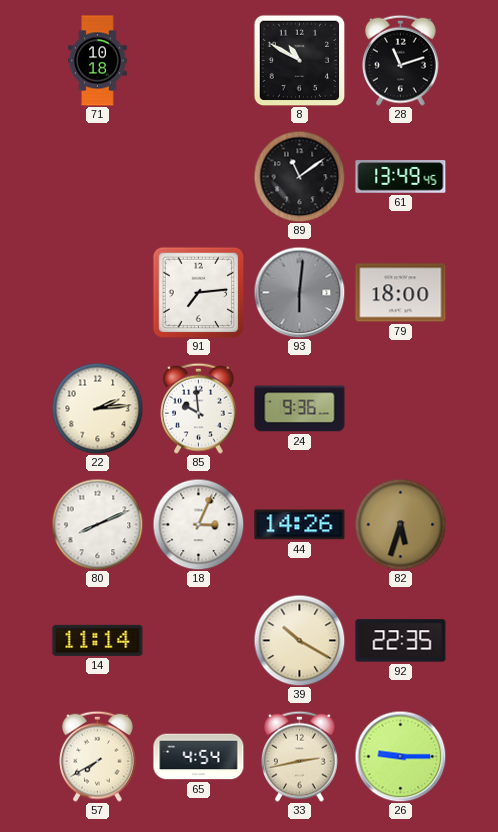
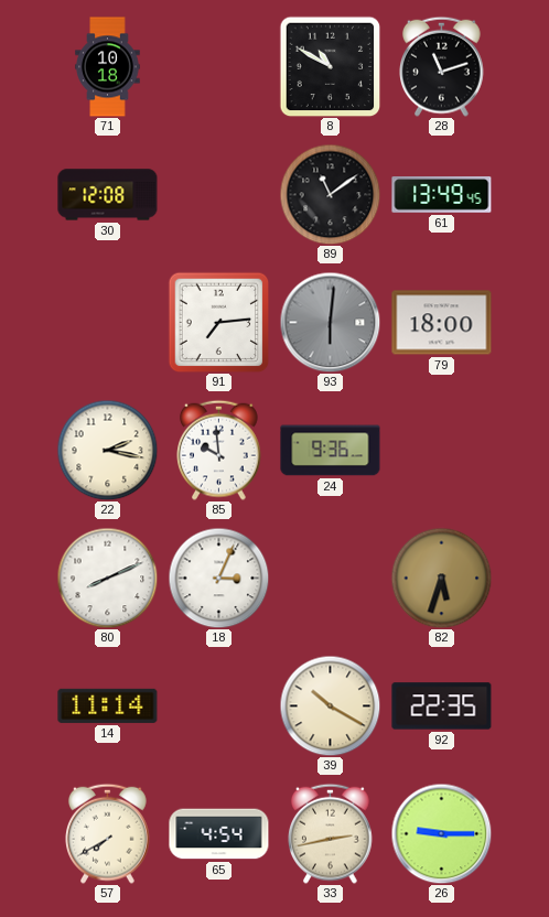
30: none -> 12:08
22: 2:14 -> 2:17
44: 14:26 -> none
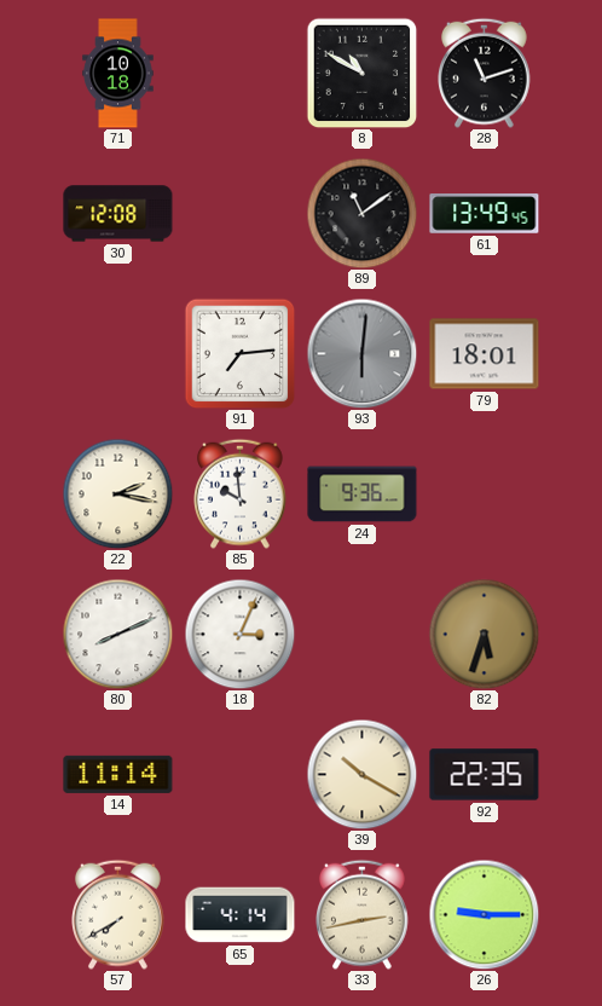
79: 18:00 -> 18:01
65: 4:54 -> 4:14
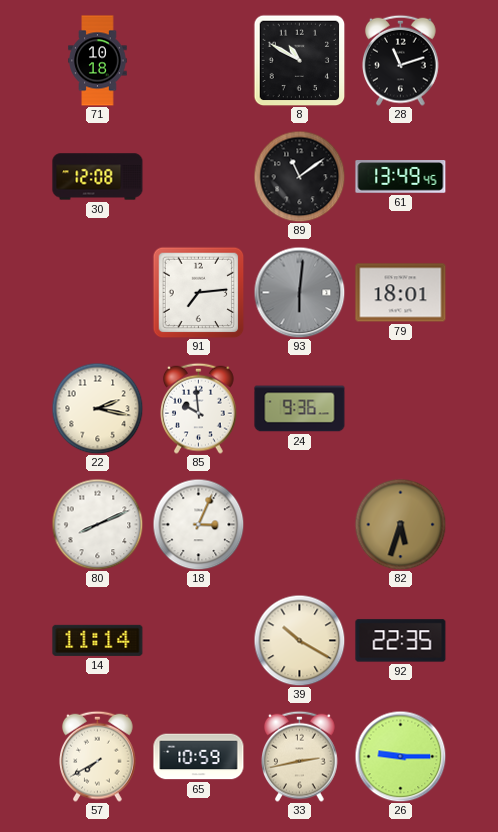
65: 4:14 -> 10:59
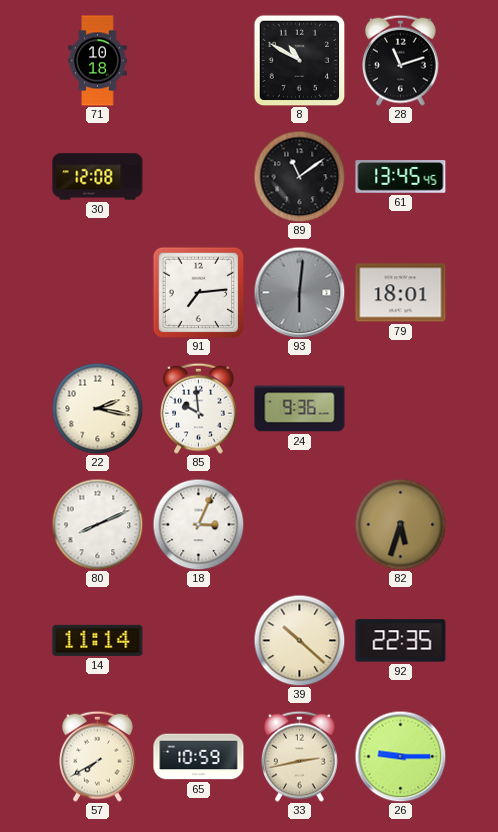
61: 13:49 -> 13:45
39: 10:20 -> 10:22
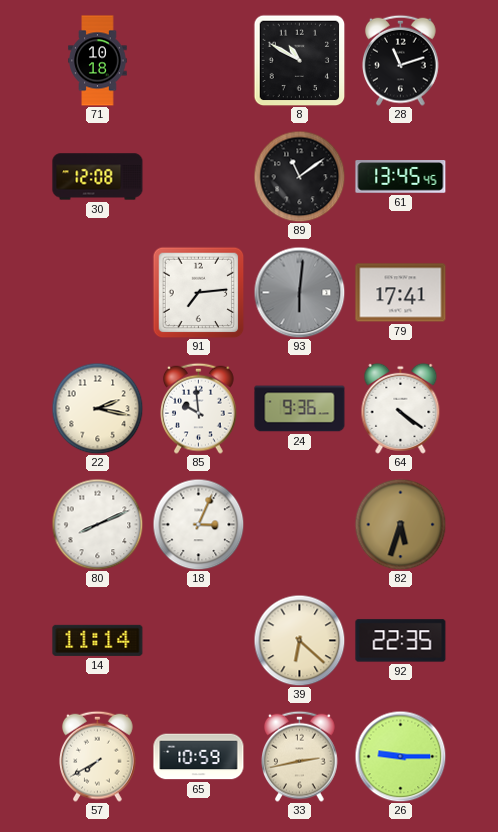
79: 18:01 -> 17:41
64: none -> 4:21
39: 10:22 -> 6:22
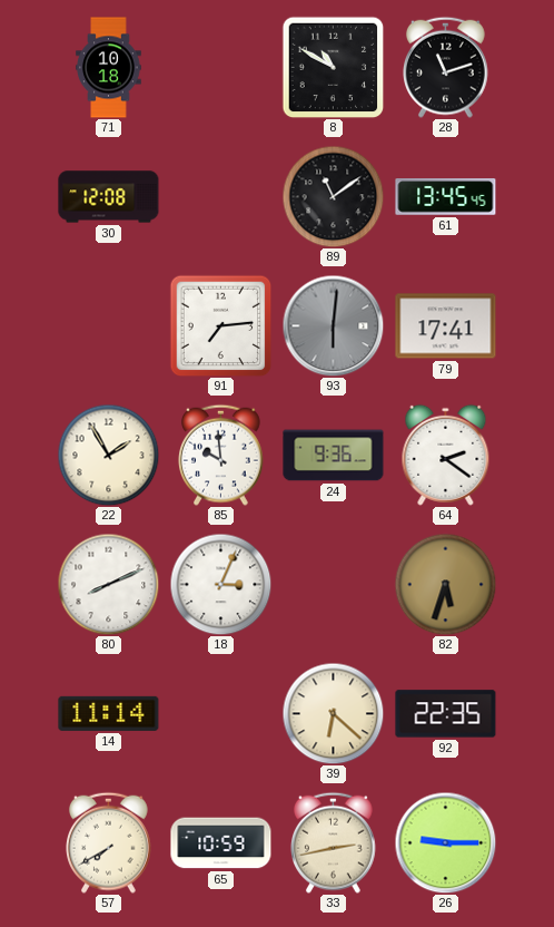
22: 2:17 -> 1:55
64: 4:21 -> 2:21
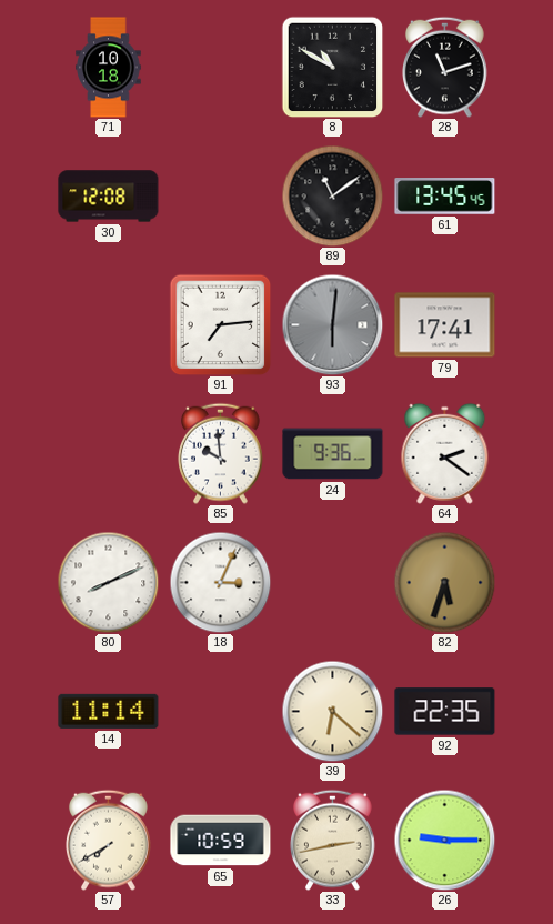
22: 1:55 -> none
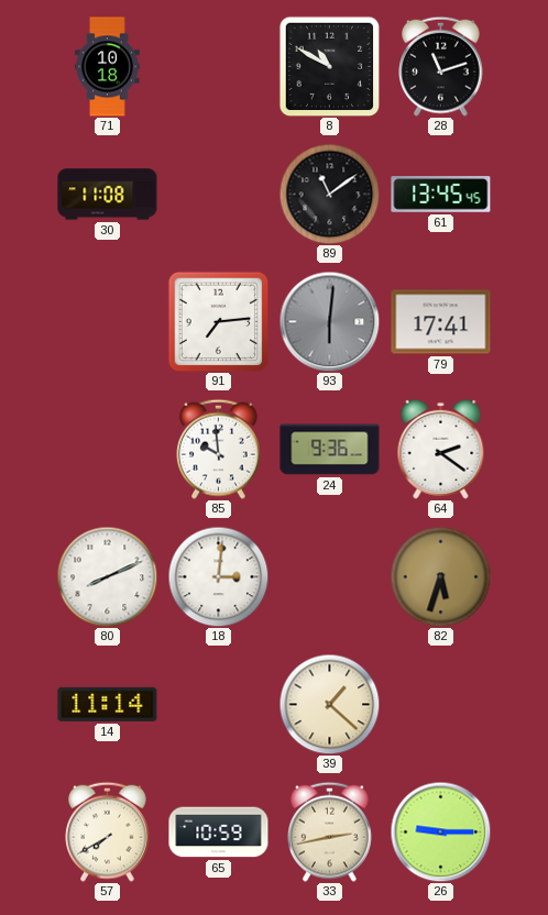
30: 12:08 -> 11:08
18: 3:04 -> 3:01
39: 6:22 -> 1:22
92: 22:35 -> none
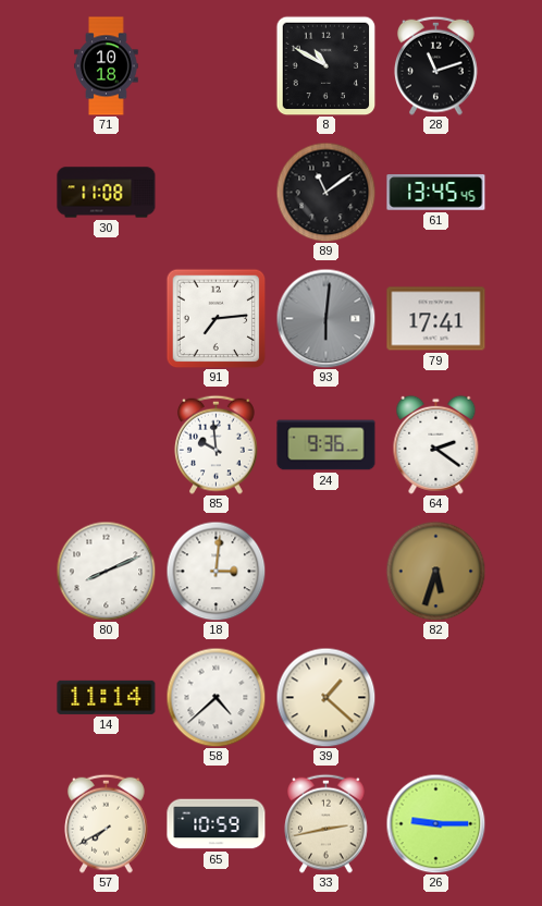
58: none -> 4:38
